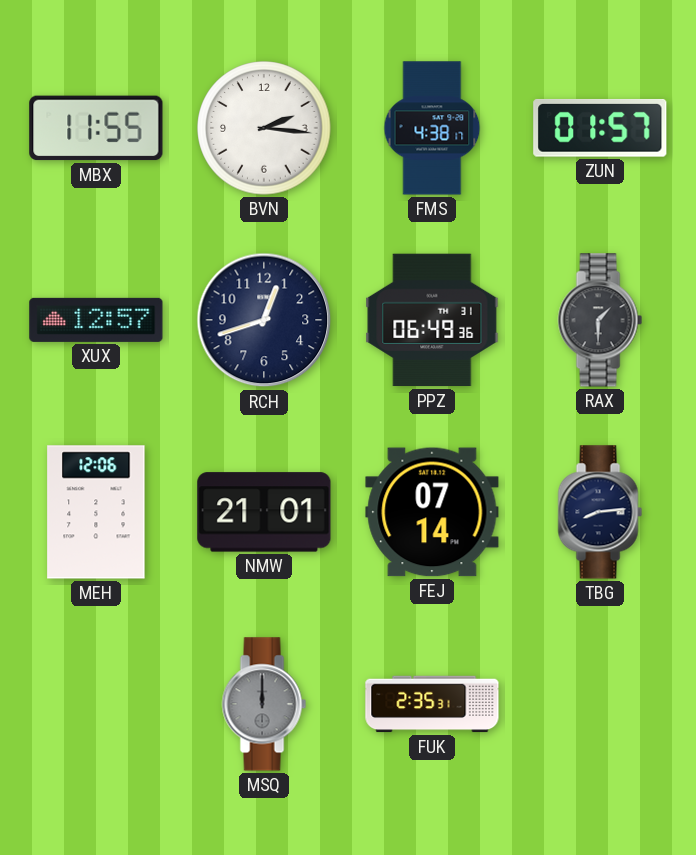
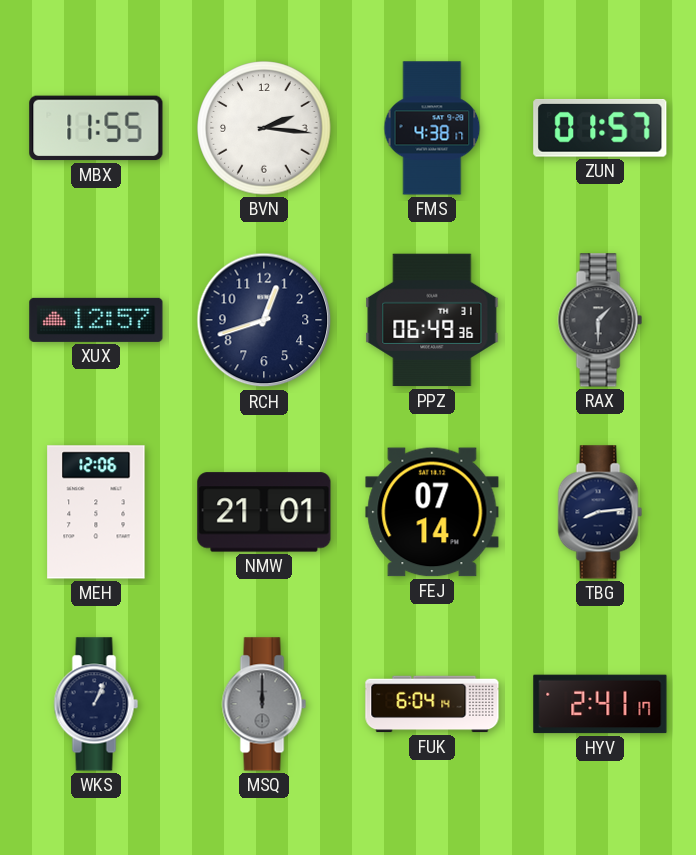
WKS: none -> 1:04
FUK: 2:35 -> 6:04
HYV: none -> 2:41
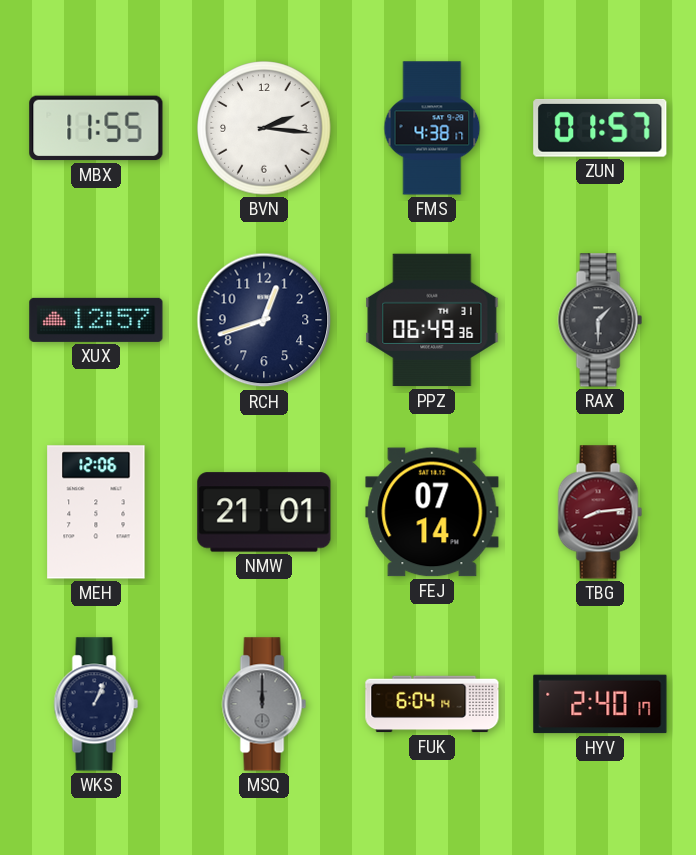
TBG dial: navy -> burgundy
HYV: 2:41 -> 2:40
